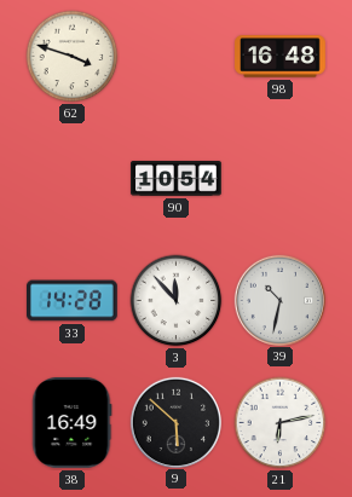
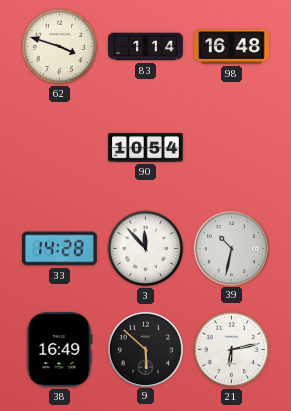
83: none -> 1:14
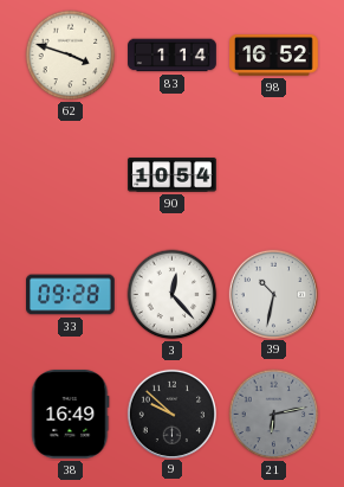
98: 16:48 -> 16:52
33: 14:28 -> 09:28
3: 11:53 -> 12:23
9: 5:52 -> 9:52
21 dial: white -> grey
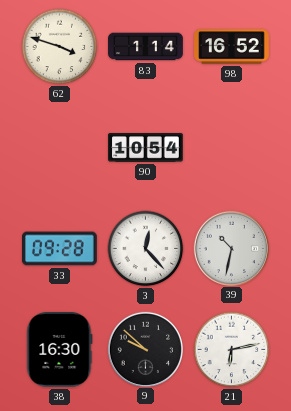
38: 16:49 -> 16:30
21 dial: grey -> white
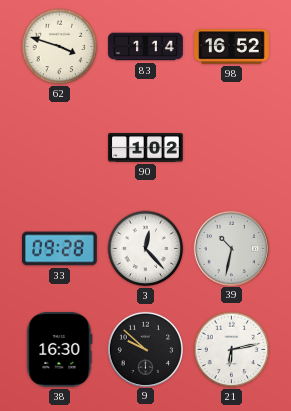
90: 10:54 -> 1:02
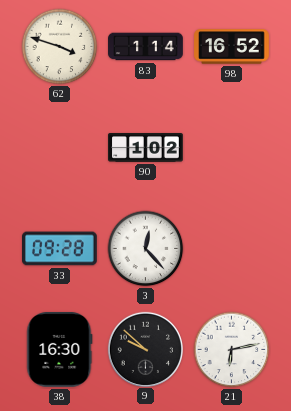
39: 10:32 -> none
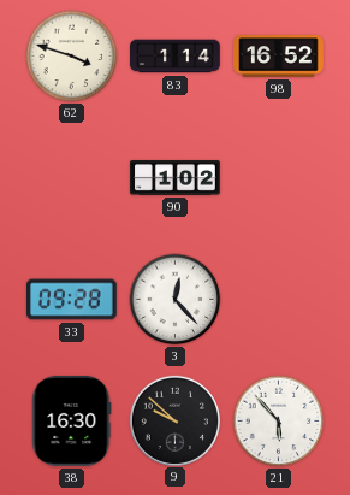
21: 6:13 -> 5:53
